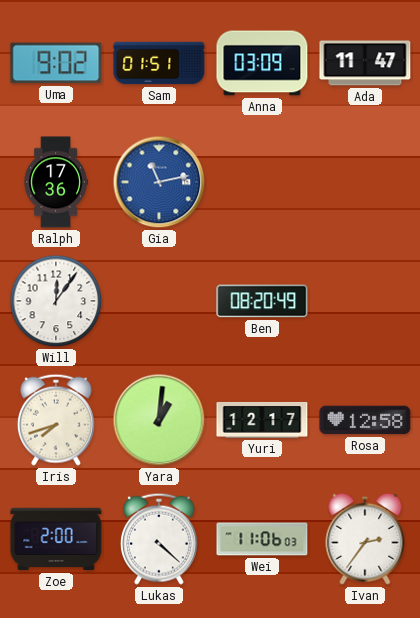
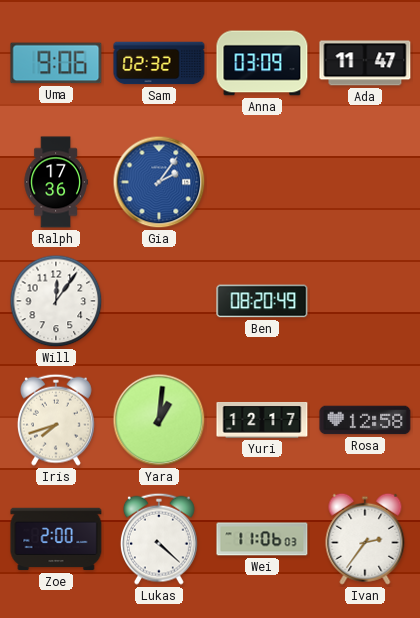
Uma: 9:02 -> 9:06
Sam: 01:51 -> 02:32
Gia: 11:13 -> 2:06
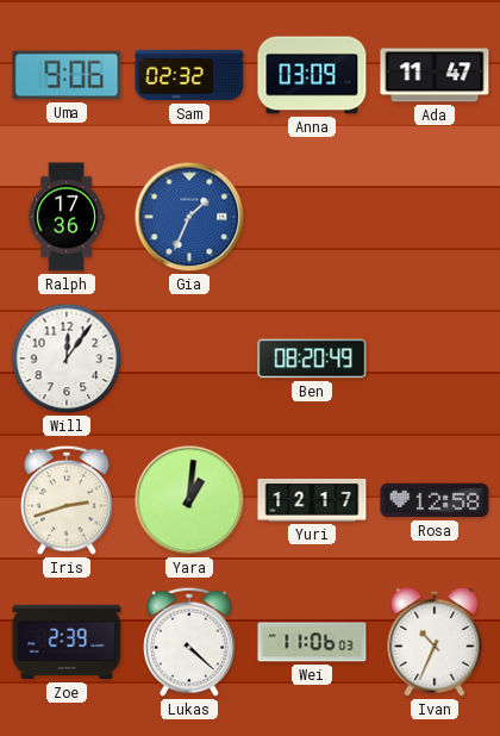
Gia: 2:06 -> 1:34
Iris: 7:42 -> 2:42
Zoe: 2:00 -> 2:39
Ivan: 2:36 -> 10:34
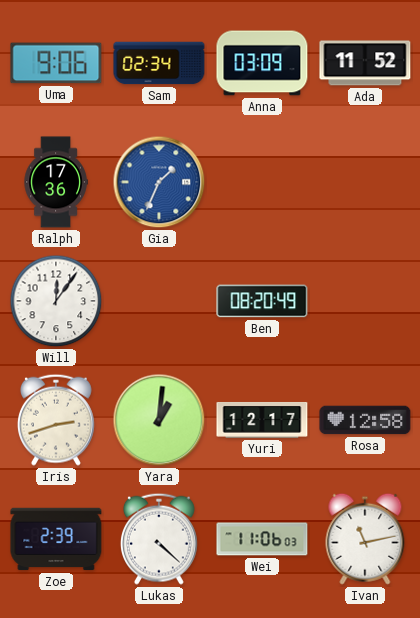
Sam: 02:32 -> 02:34
Ada: 11:47 -> 11:52
Ivan: 10:34 -> 11:13
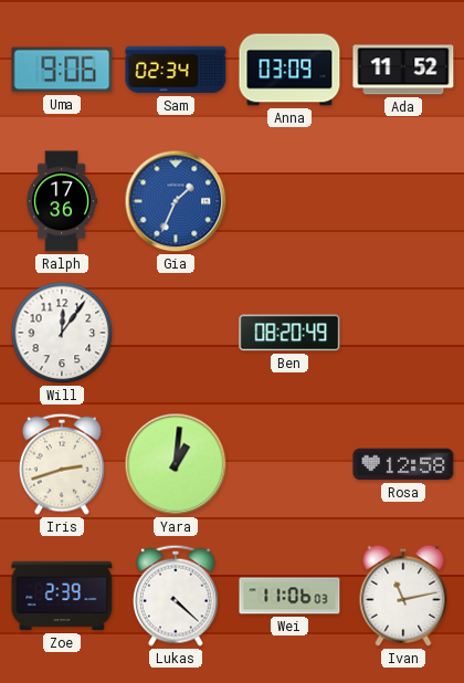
Yuri: 12:17 -> none
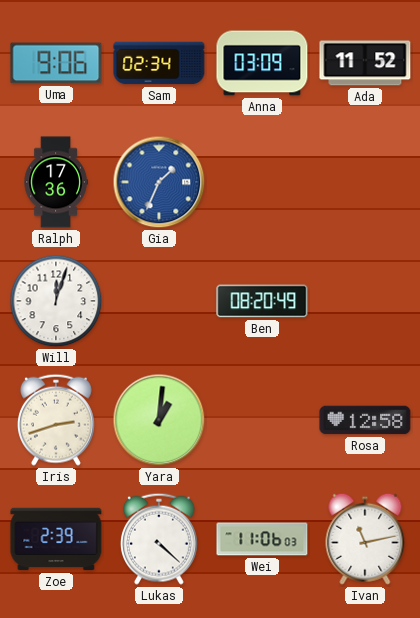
Will: 12:06 -> 12:03
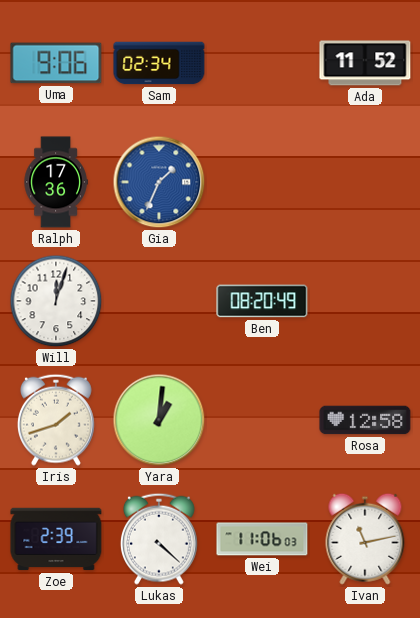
Anna: 03:09 -> none
Iris: 2:42 -> 1:42
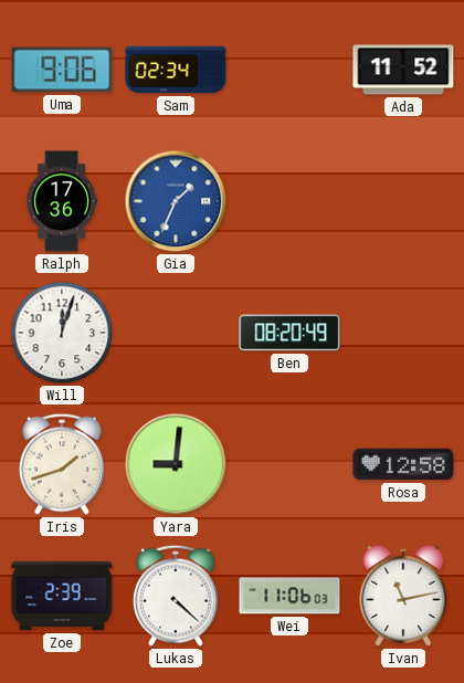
Yara: 1:01 -> 9:01
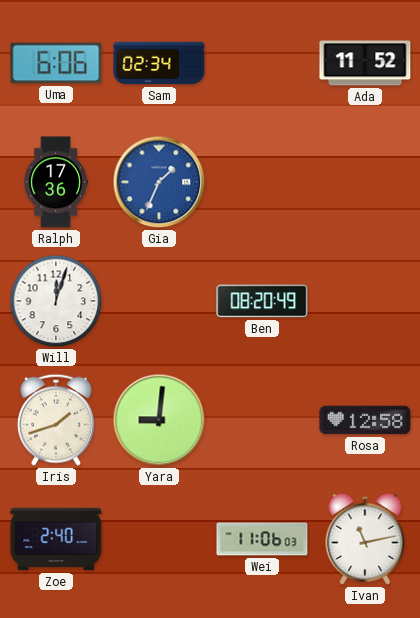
Uma: 9:06 -> 6:06
Zoe: 2:39 -> 2:40
Lukas: 4:22 -> none
